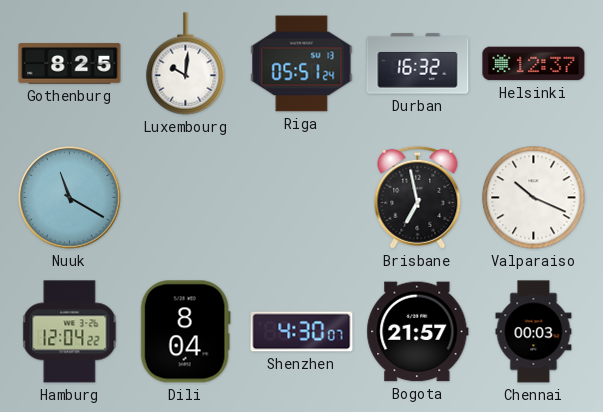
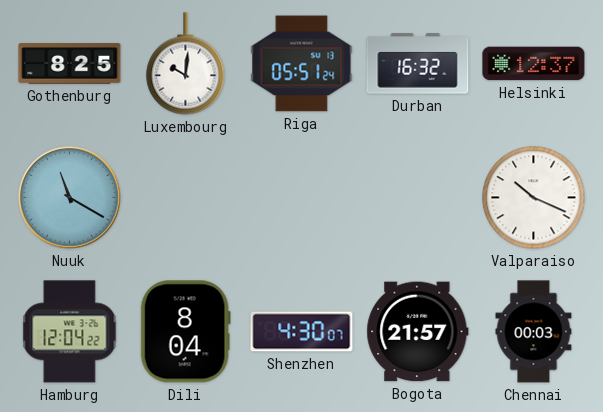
Brisbane: 6:58 -> none
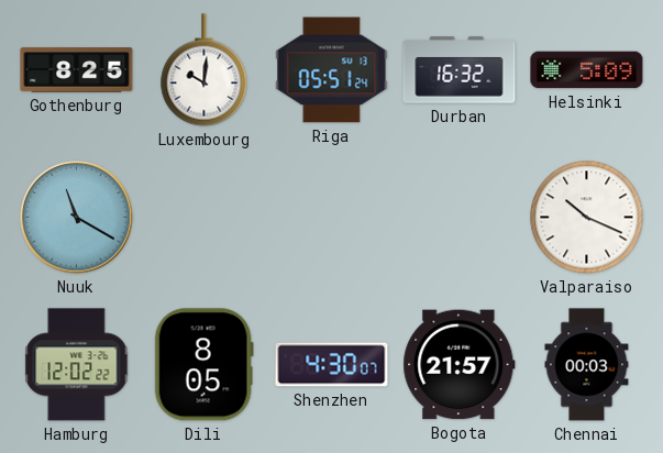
Helsinki: 12:37 -> 5:09
Hamburg: 12:04 -> 12:02
Dili: 8:04 -> 8:05
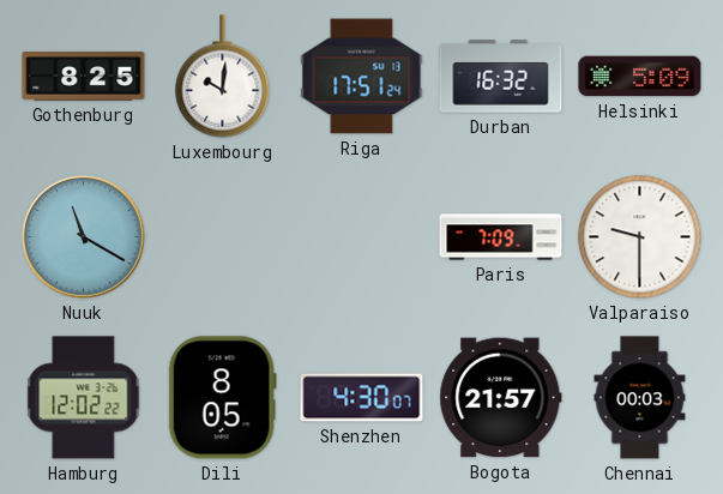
Riga: 05:51 -> 17:51
Paris: none -> 7:09
Valparaiso: 10:19 -> 9:30
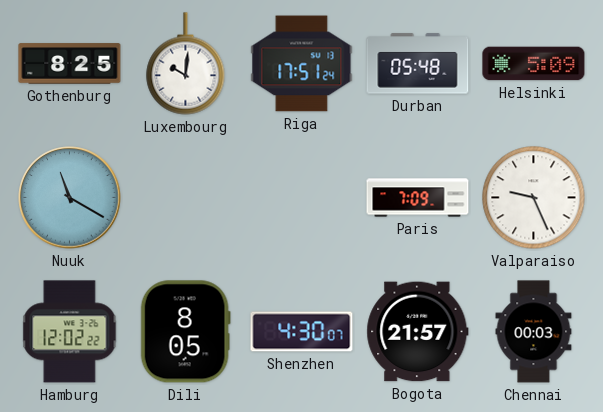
Durban: 16:32 -> 05:48
Valparaiso: 9:30 -> 9:26
